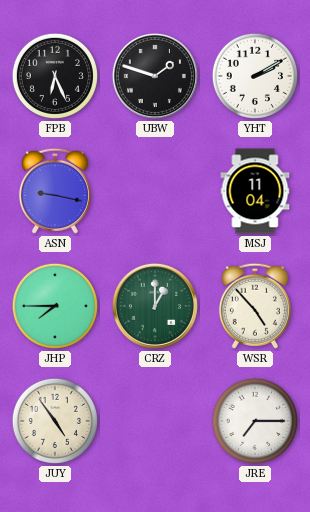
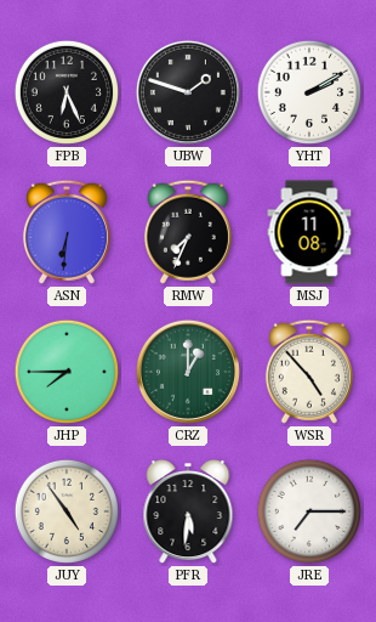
ASN: 9:17 -> 6:31
RMW: none -> 7:34
MSJ: 11:04 -> 11:08
PFR: none -> 5:31
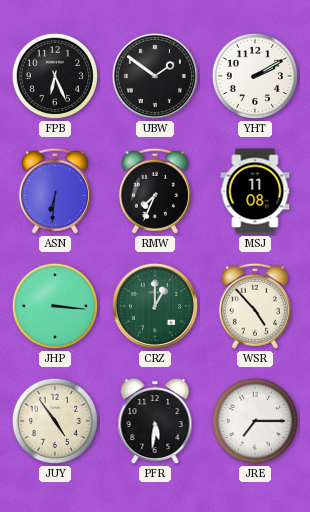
UBW: 1:48 -> 1:51
JHP: 7:45 -> 3:16
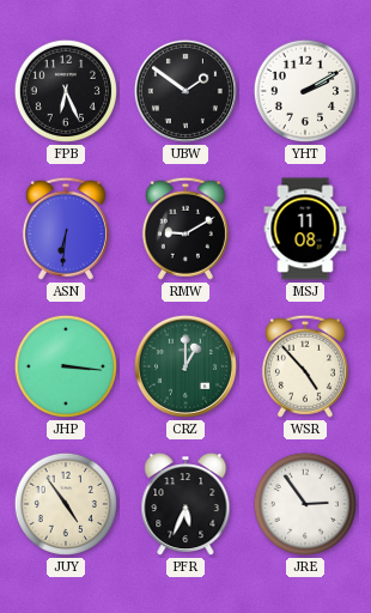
RMW: 7:34 -> 9:10
PFR: 5:31 -> 5:34
JRE: 7:15 -> 2:54
